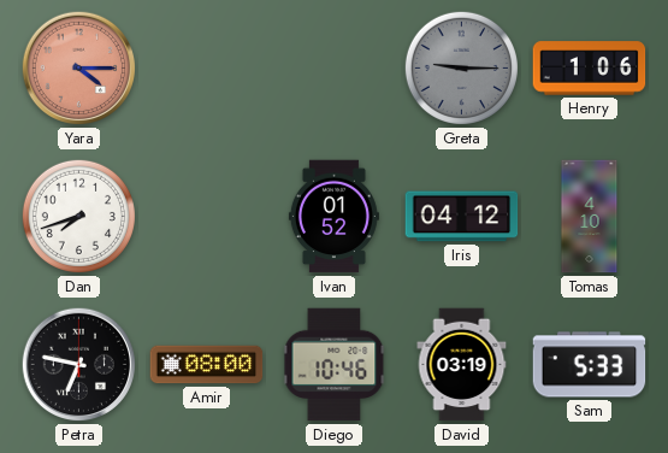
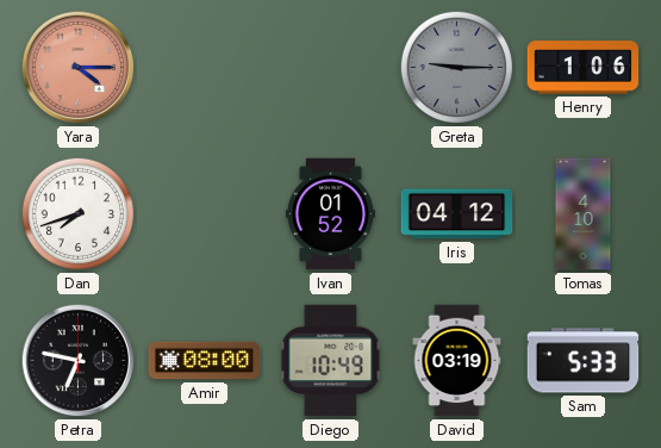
Diego: 10:46 -> 10:49
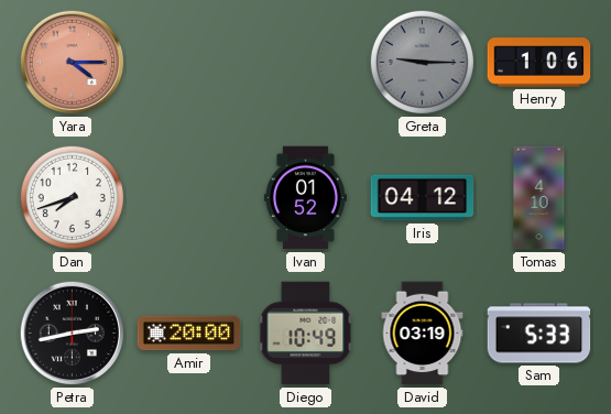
Petra: 6:47 -> 2:43
Amir: 08:00 -> 20:00
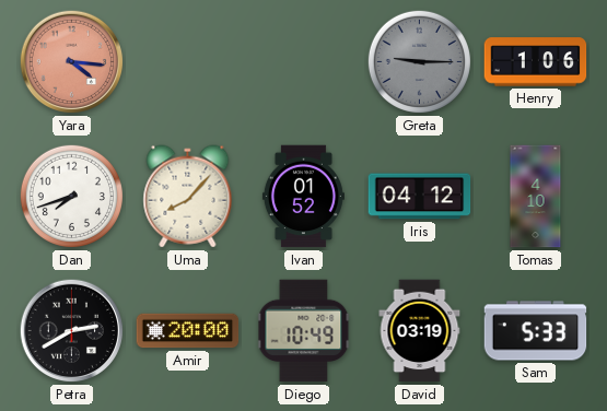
Yara: 4:15 -> 4:16
Uma: none -> 8:07
Petra: 2:43 -> 2:40
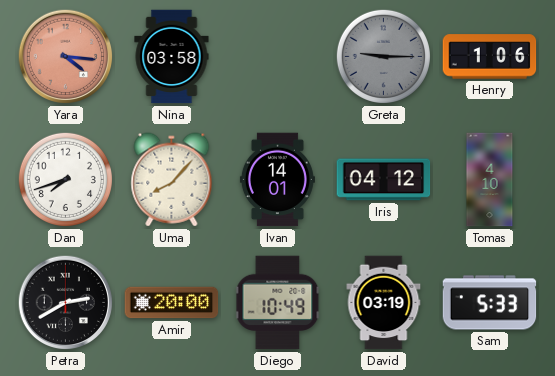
Nina: none -> 03:58
Ivan: 01:52 -> 14:01
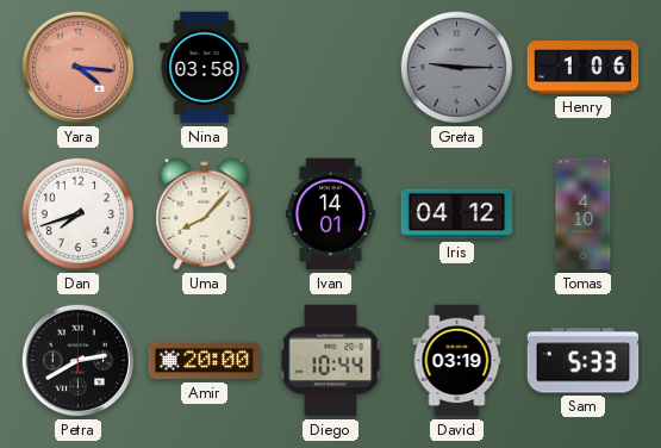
Diego: 10:49 -> 10:44
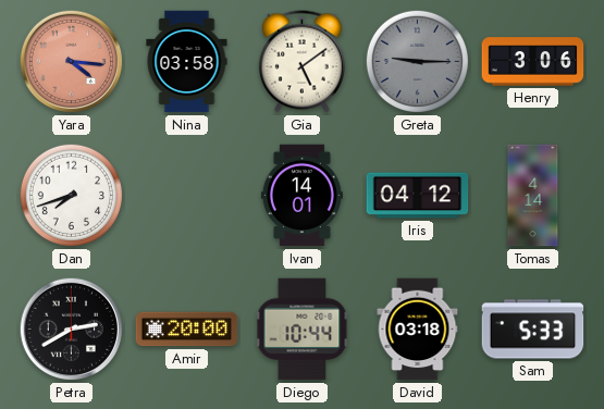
Gia: none -> 5:09
Henry: 1:06 -> 3:06
Uma: 8:07 -> none
Tomas: 4:10 -> 4:14
David: 03:19 -> 03:18
